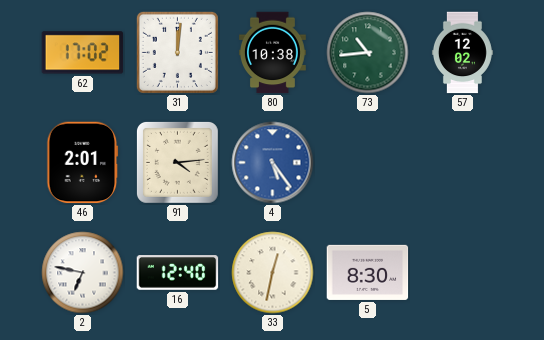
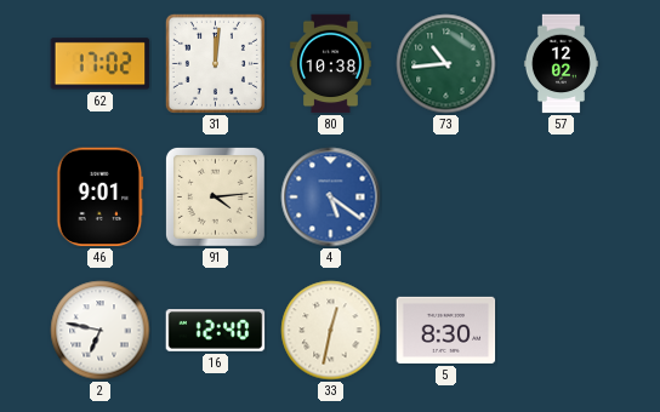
46: 2:01 -> 9:01
4: 5:24 -> 5:21
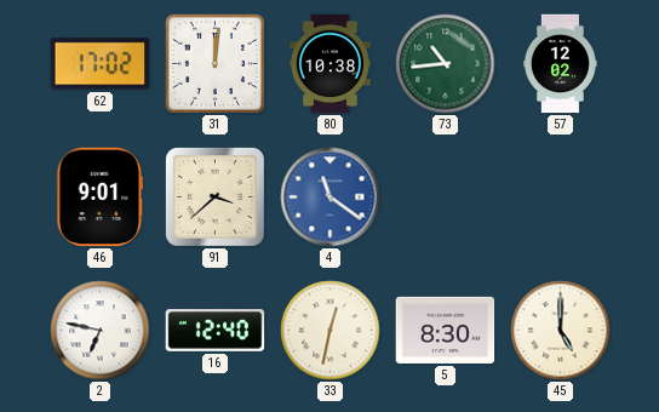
91: 4:14 -> 3:38
4: 5:21 -> 11:21
45: none -> 5:00
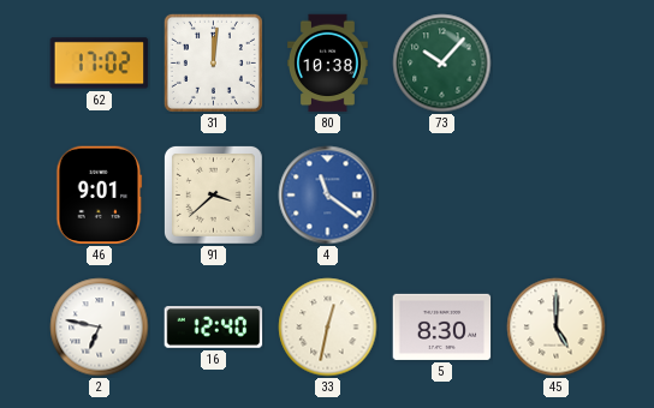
73: 10:44 -> 10:07
57: 12:02 -> none
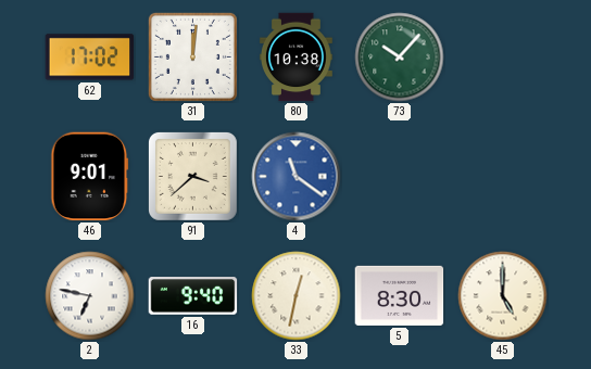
16: 12:40 -> 9:40
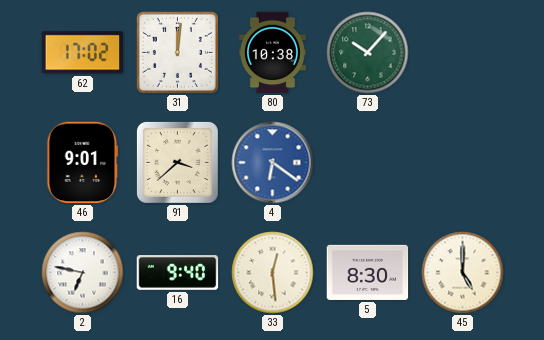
4: 11:21 -> 6:21
33: 12:32 -> 12:29
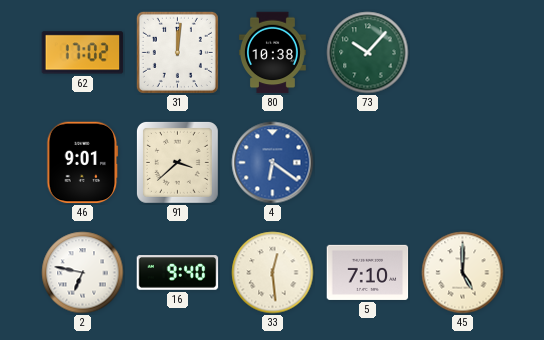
5: 8:30 -> 7:10
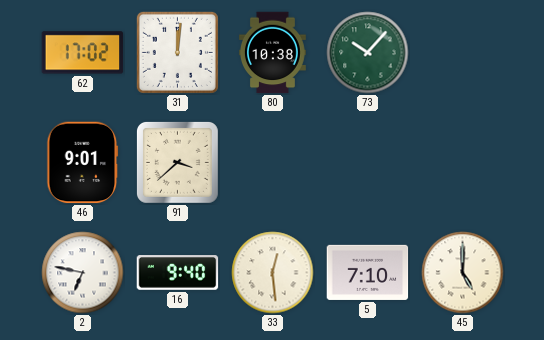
4: 6:21 -> none
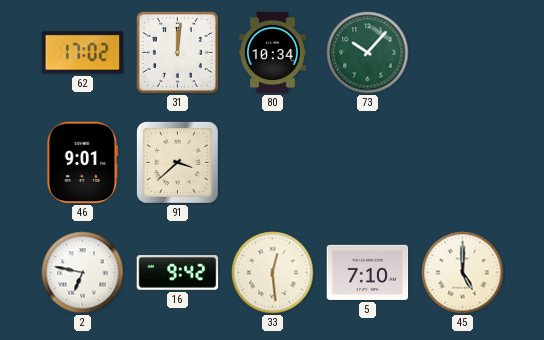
80: 10:38 -> 10:34
16: 9:40 -> 9:42
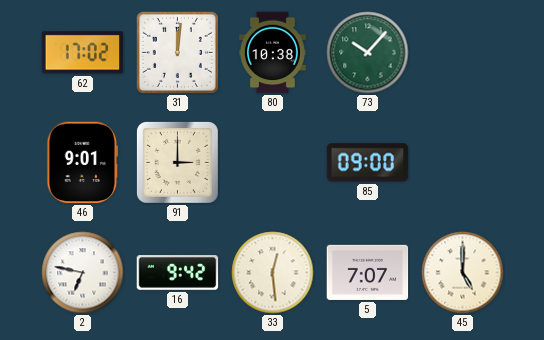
80: 10:34 -> 10:38
91: 3:38 -> 3:00
85: none -> 09:00
5: 7:10 -> 7:07
